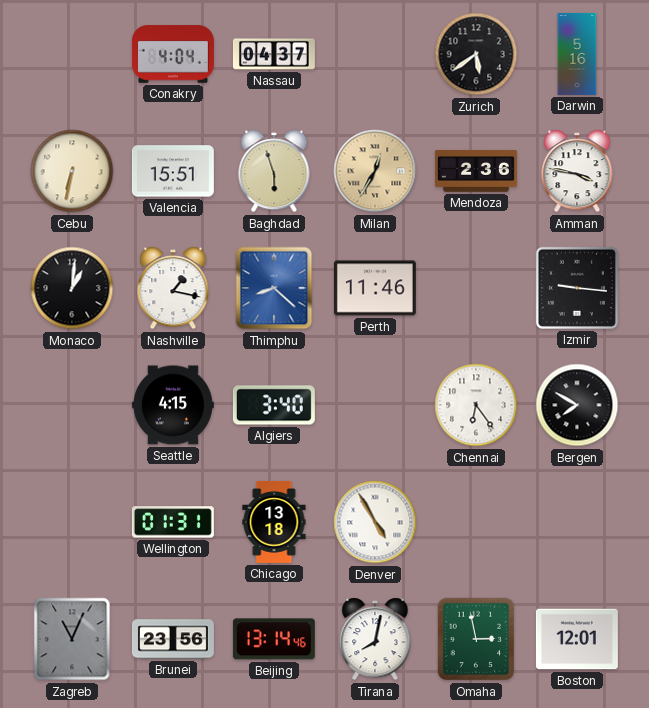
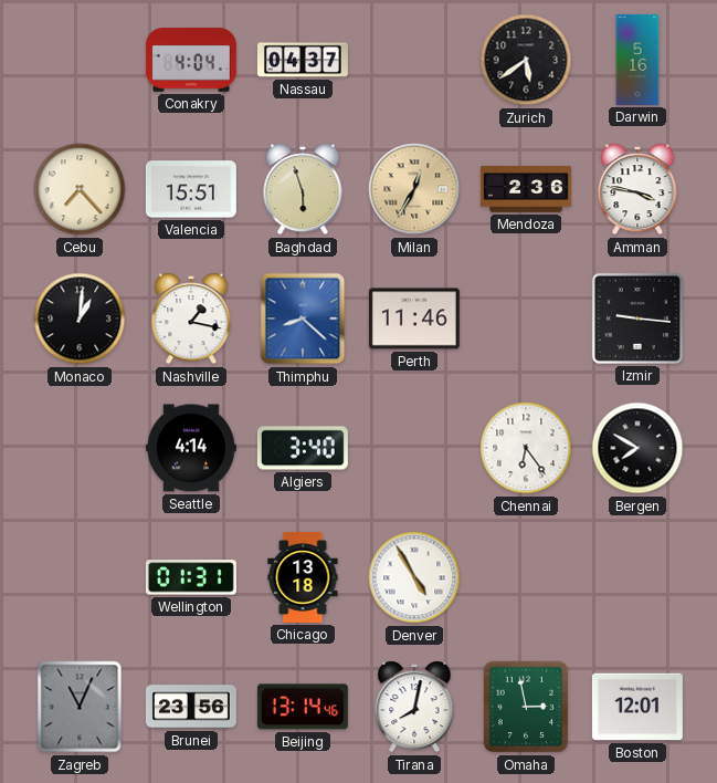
Cebu: 6:32 -> 7:23
Seattle: 4:15 -> 4:14
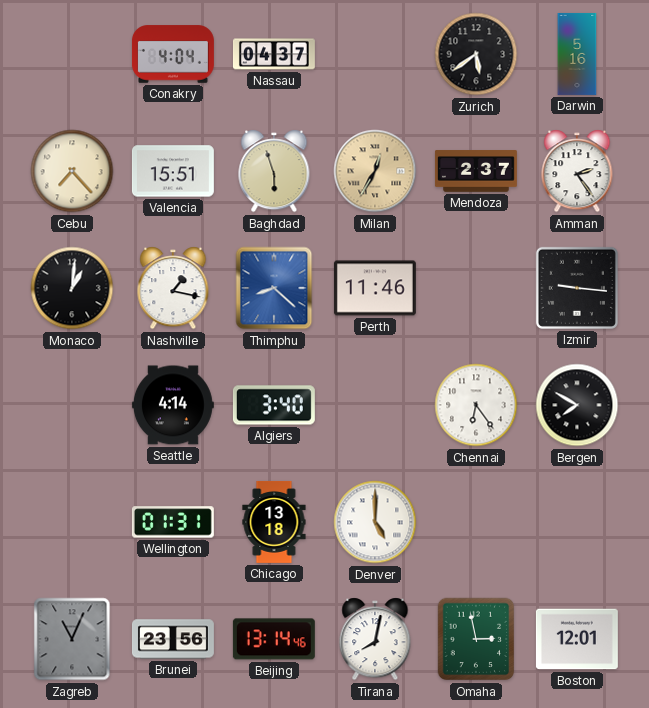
Mendoza: 2:36 -> 2:37
Amman: 3:47 -> 2:24
Denver: 4:55 -> 5:00
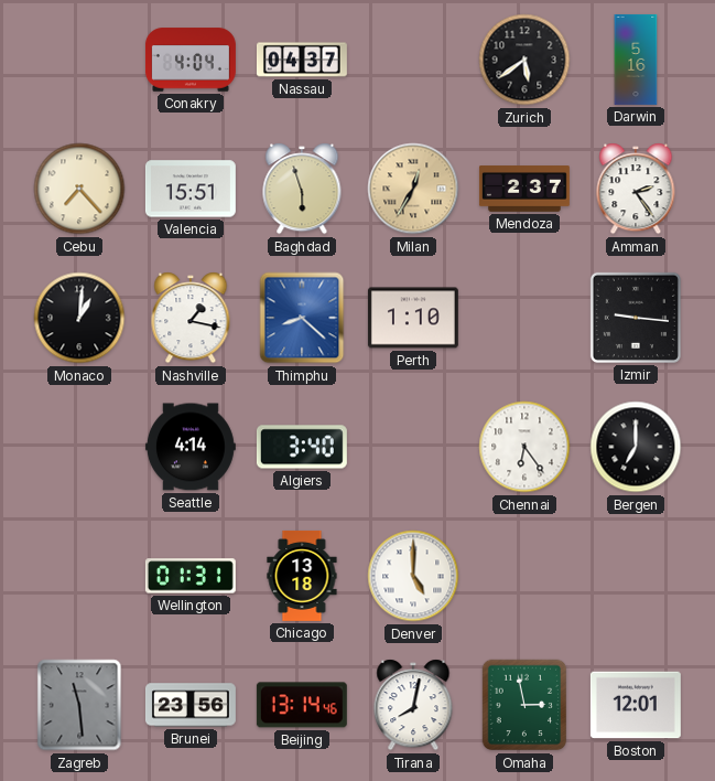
Perth: 11:46 -> 1:10
Bergen: 7:50 -> 7:00
Zagreb: 11:04 -> 11:29
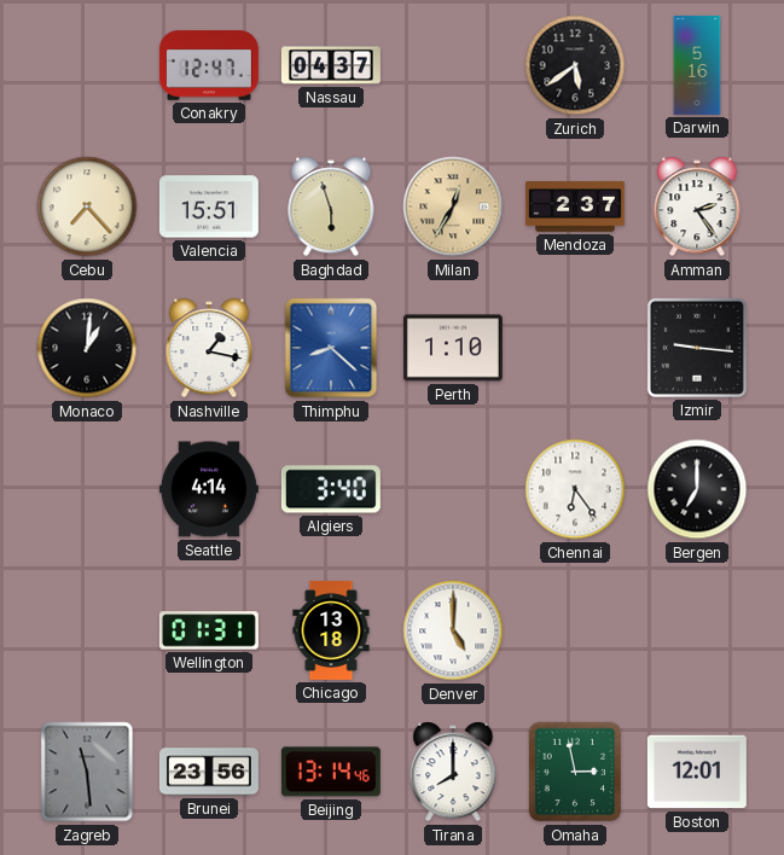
Conakry: 4:04 -> 12:47
Tirana: 8:02 -> 8:00
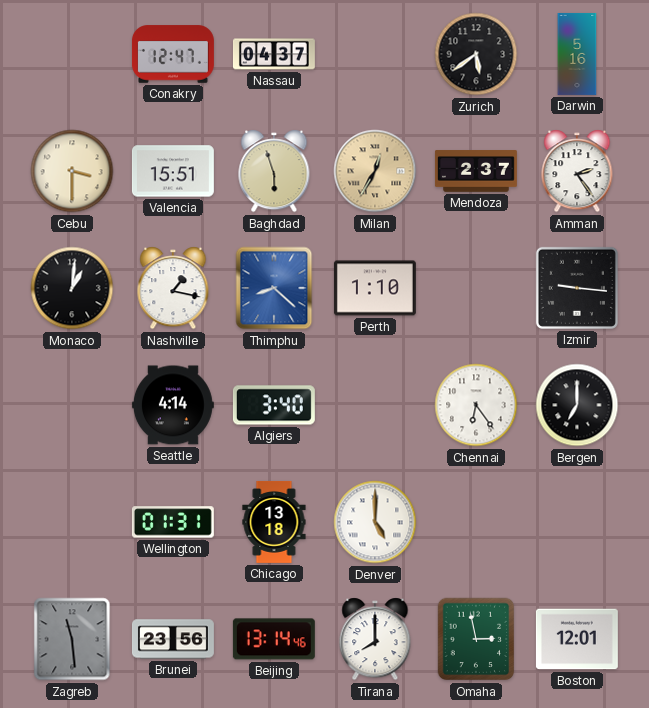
Cebu: 7:23 -> 3:30
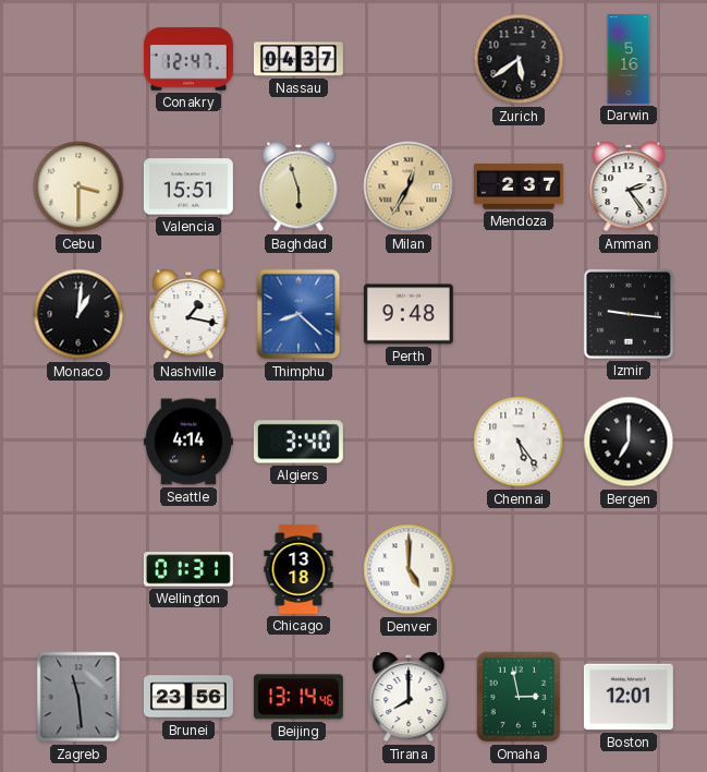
Perth: 1:10 -> 9:48
Chennai: 6:24 -> 5:24
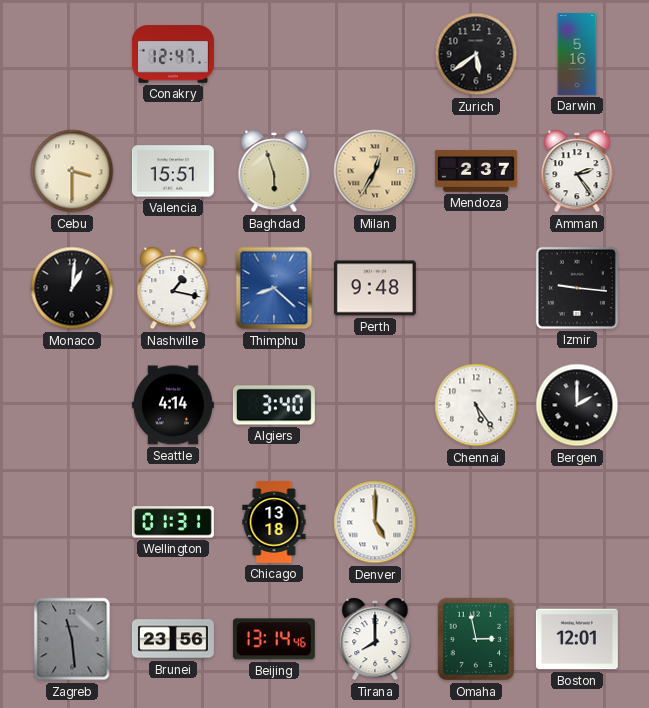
Nassau: 04:37 -> none
Bergen: 7:00 -> 2:00
